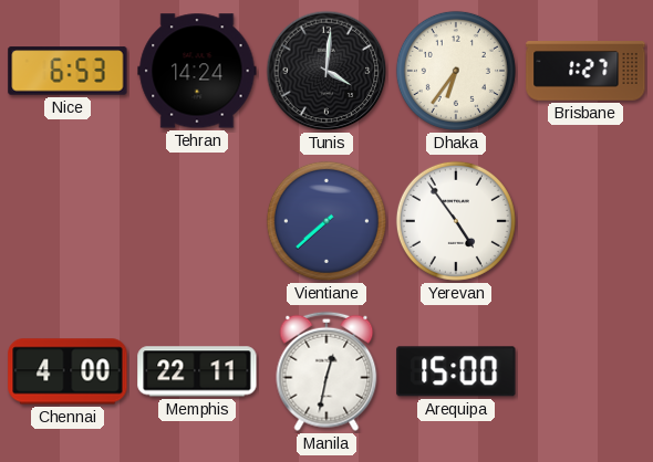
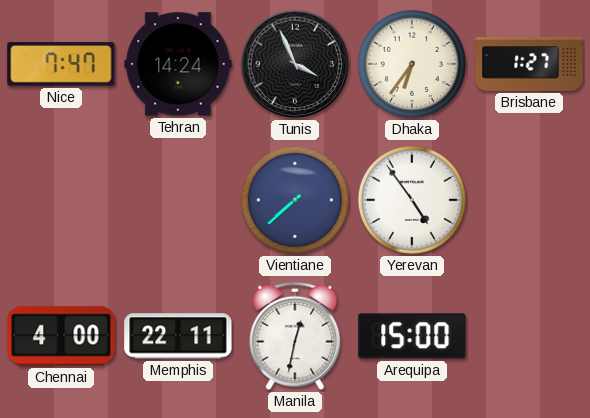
Nice: 6:53 -> 7:47
Tunis: 4:01 -> 3:56
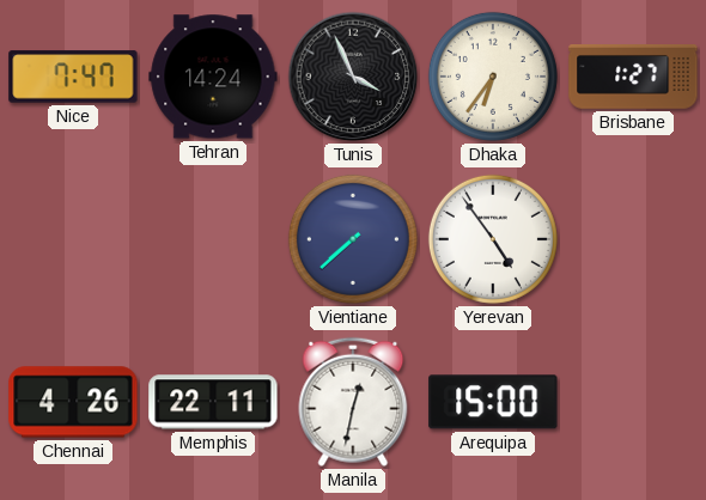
Chennai: 4:00 -> 4:26
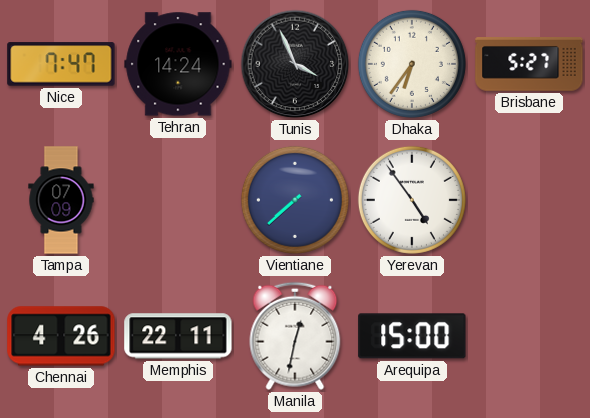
Brisbane: 1:27 -> 5:27
Tampa: none -> 07:09
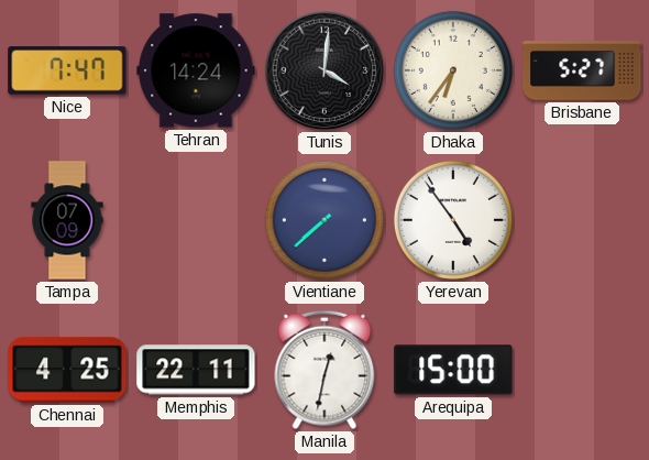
Tunis: 3:56 -> 4:01
Chennai: 4:26 -> 4:25
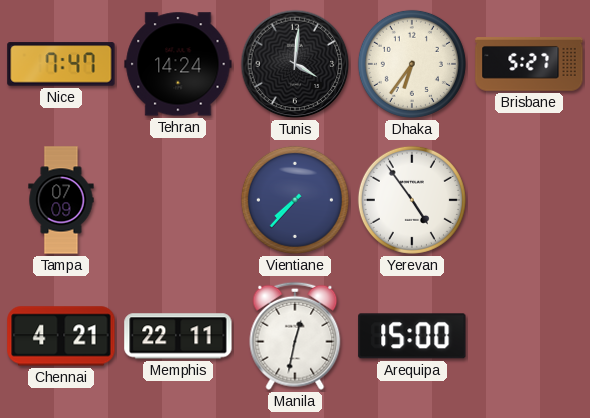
Vientiane: 7:38 -> 7:37
Chennai: 4:25 -> 4:21
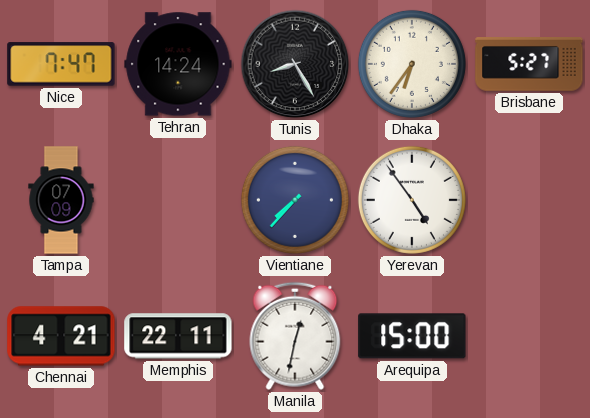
Tunis: 4:01 -> 8:25
